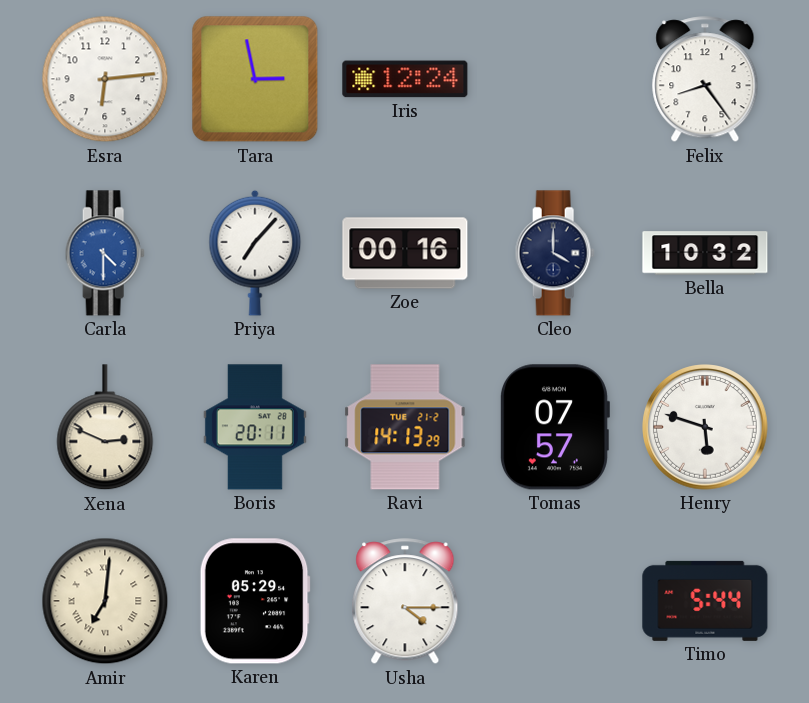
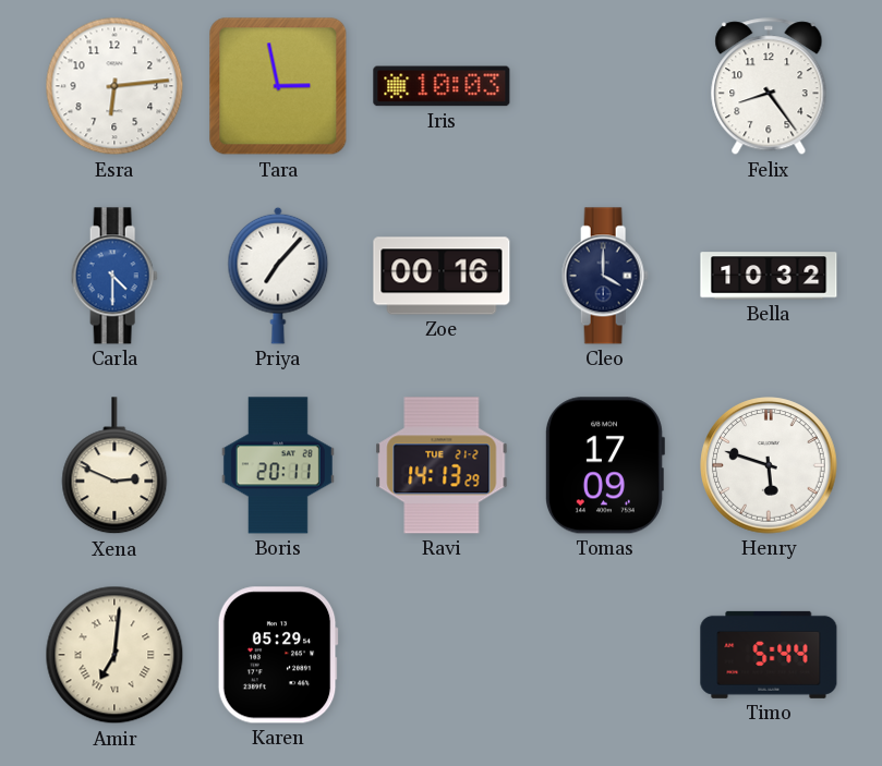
Iris: 12:24 -> 10:03
Tomas: 07:57 -> 17:09
Usha: 4:15 -> none
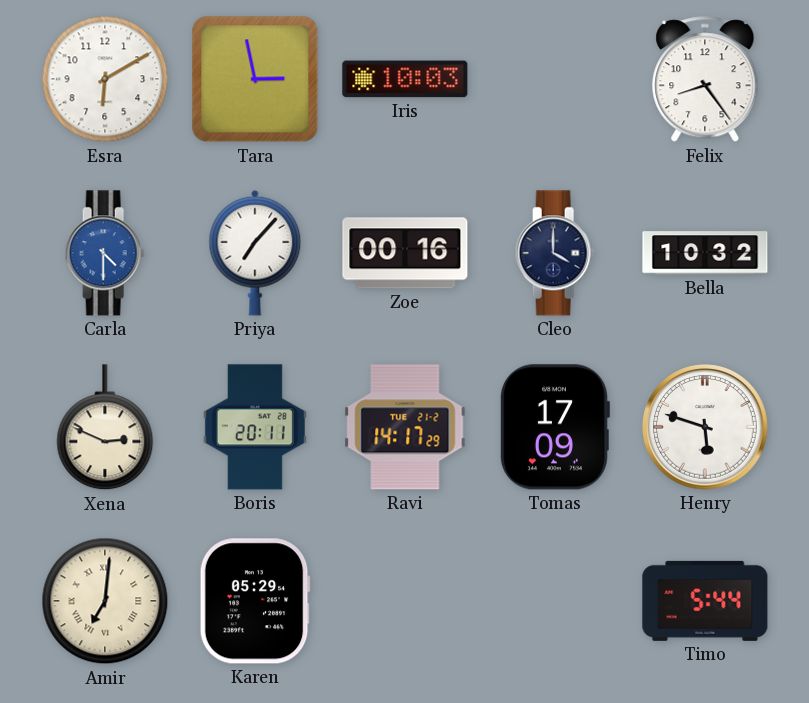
Esra: 6:14 -> 6:10
Ravi: 14:13 -> 14:17
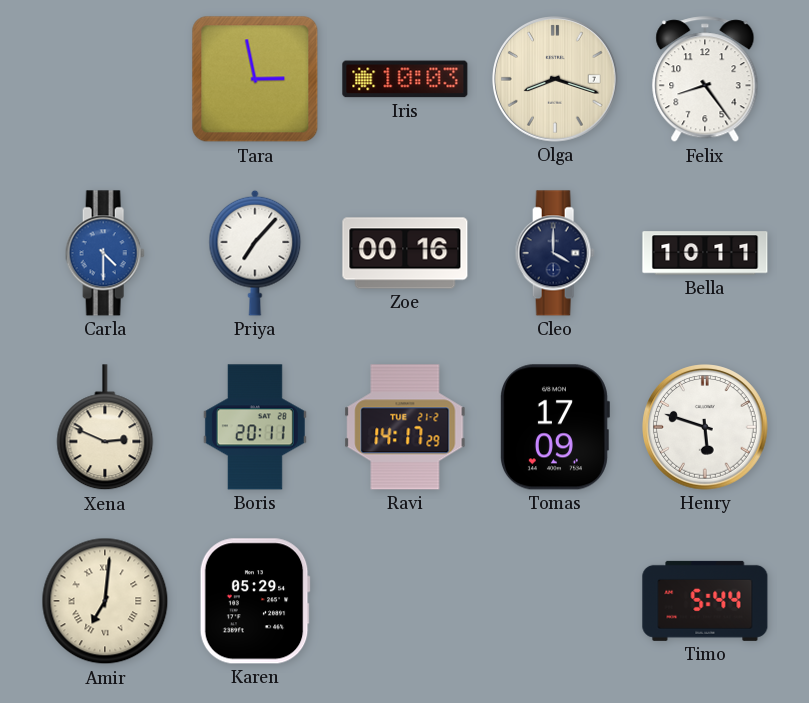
Esra: 6:10 -> none
Olga: none -> 8:18
Bella: 10:32 -> 10:11
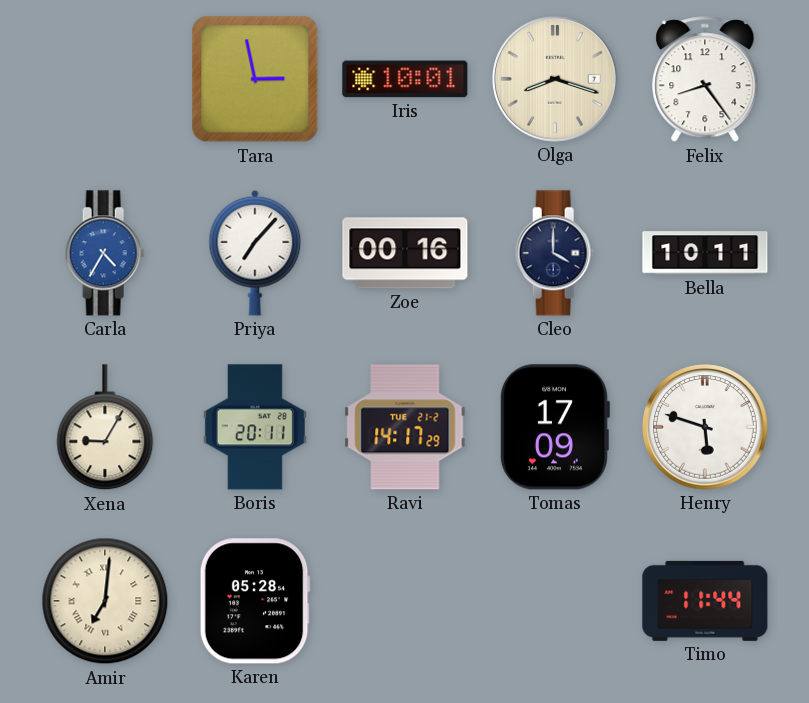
Iris: 10:03 -> 10:01
Carla: 4:30 -> 4:35
Xena: 2:49 -> 9:05
Karen: 05:29 -> 05:28
Timo: 5:44 -> 11:44
